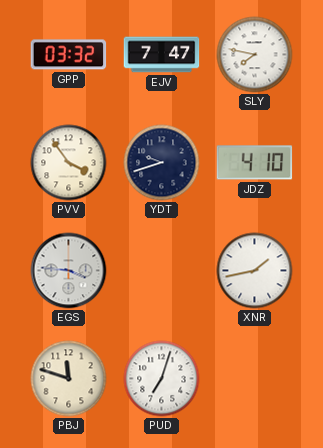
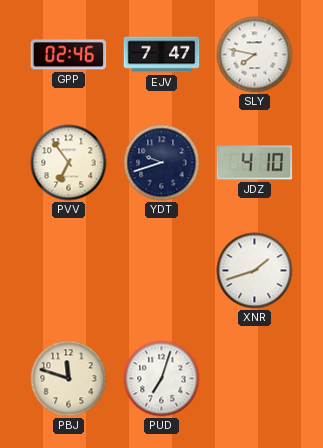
GPP: 03:32 -> 02:46
PVV: 3:54 -> 6:54
EGS: 3:46 -> none
XNR: 1:43 -> 1:42
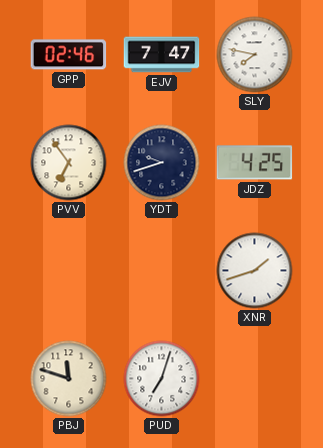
JDZ: 4:10 -> 4:25
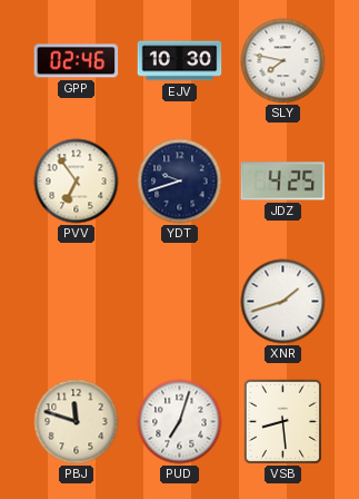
EJV: 7:47 -> 10:30
VSB: none -> 8:29
